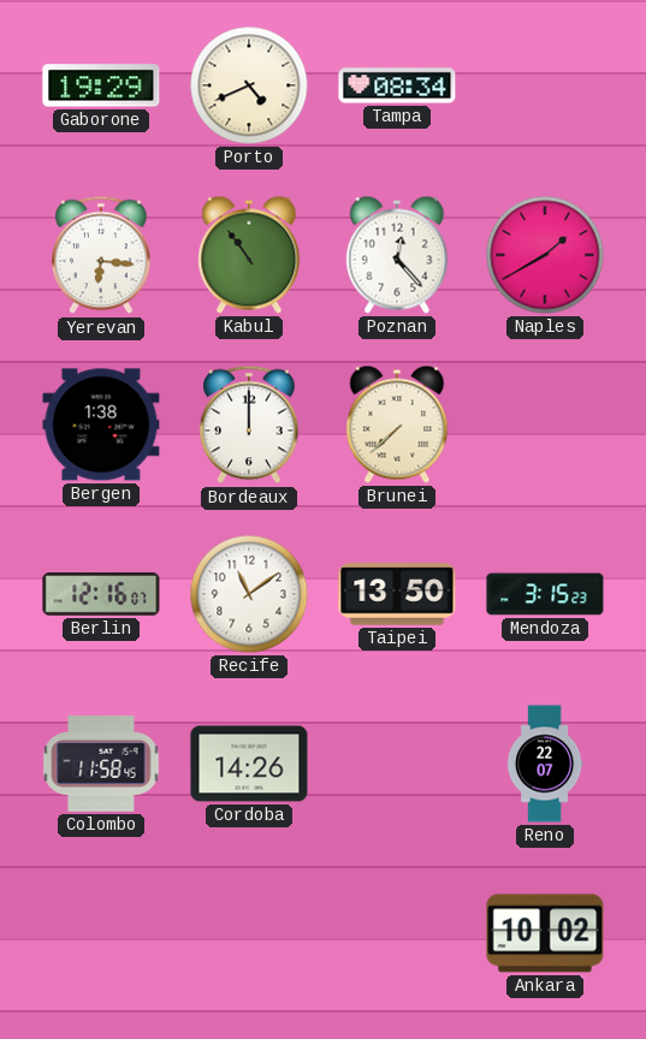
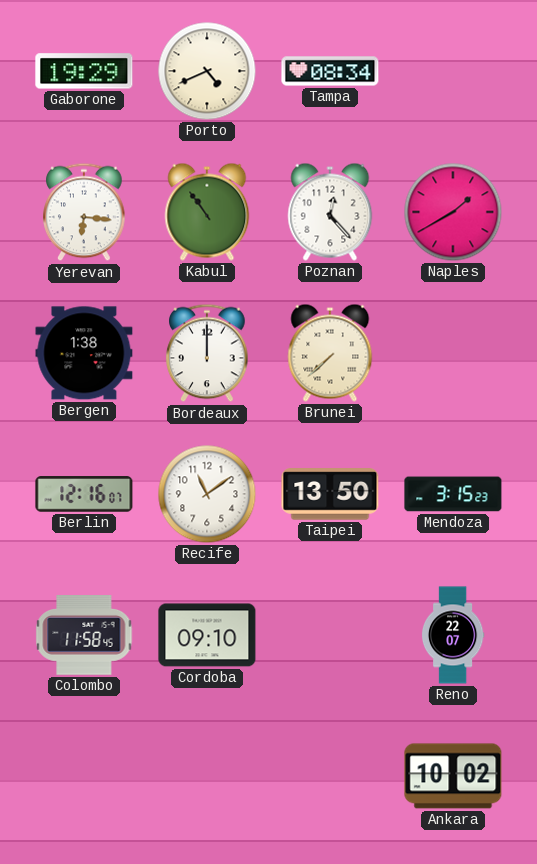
Cordoba: 14:26 -> 09:10
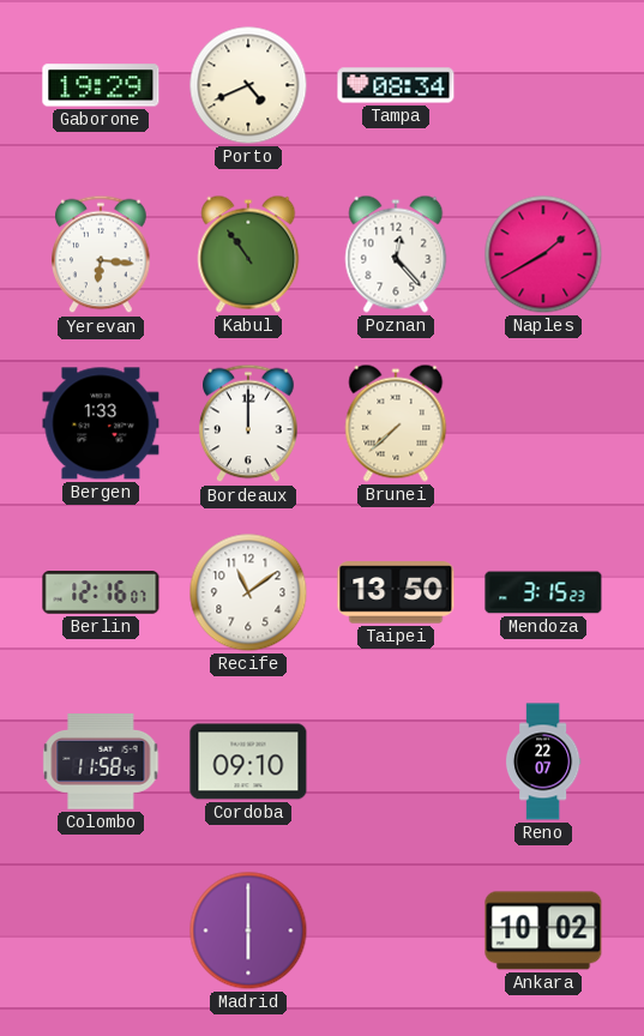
Bergen: 1:38 -> 1:33
Madrid: none -> 6:00
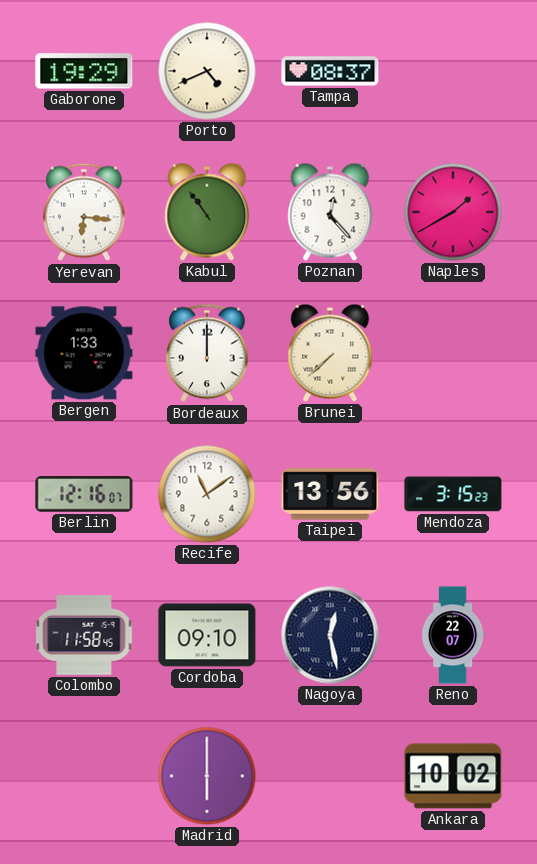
Tampa: 08:34 -> 08:37
Taipei: 13:50 -> 13:56
Nagoya: none -> 12:28
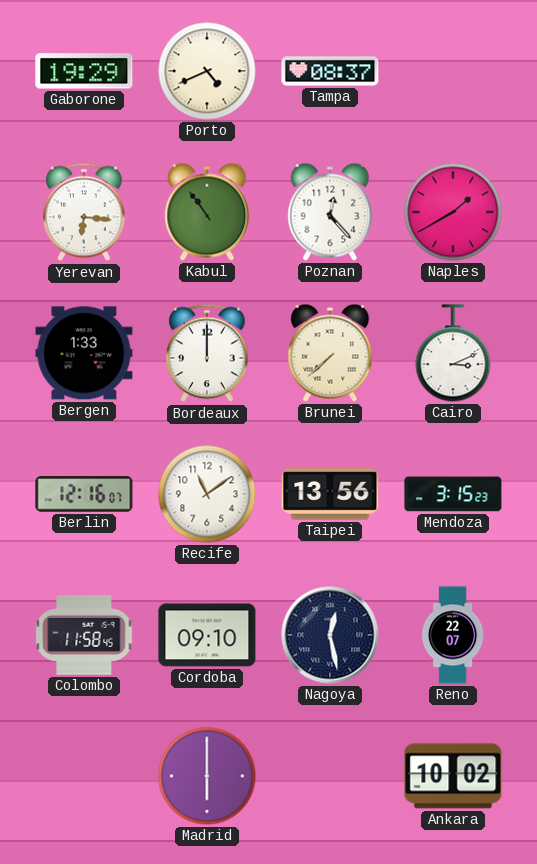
Cairo: none -> 3:11
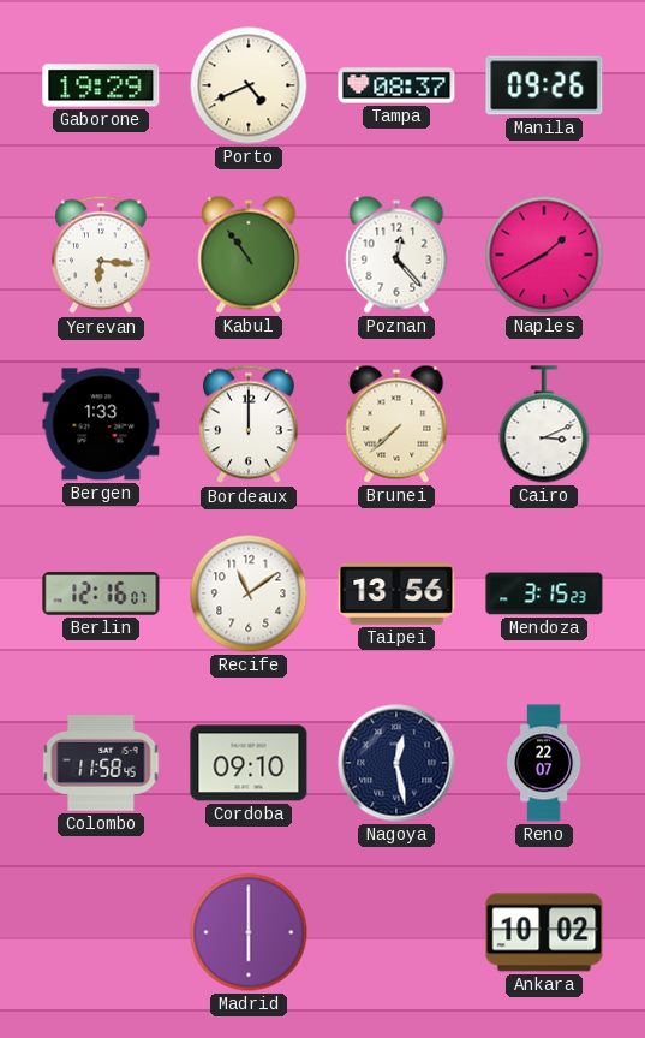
Manila: none -> 09:26
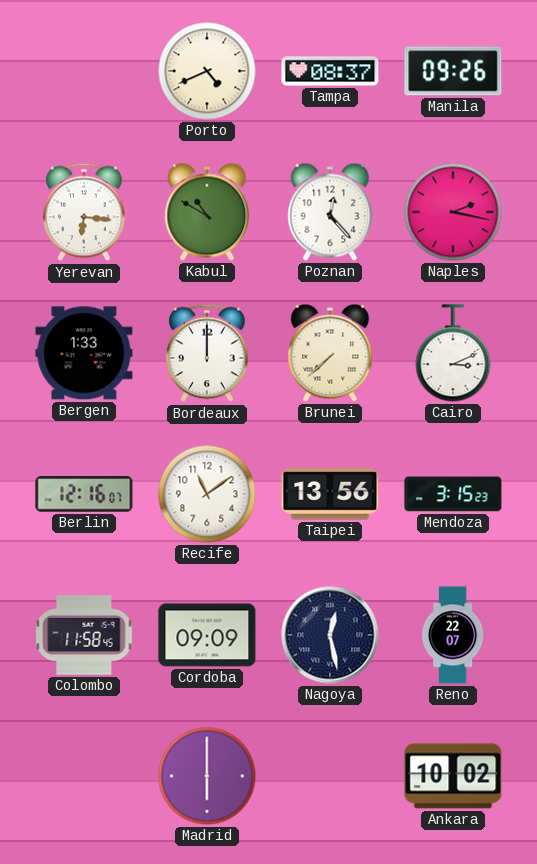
Gaborone: 19:29 -> none
Kabul: 10:54 -> 10:50
Naples: 1:40 -> 2:17
Cordoba: 09:10 -> 09:09
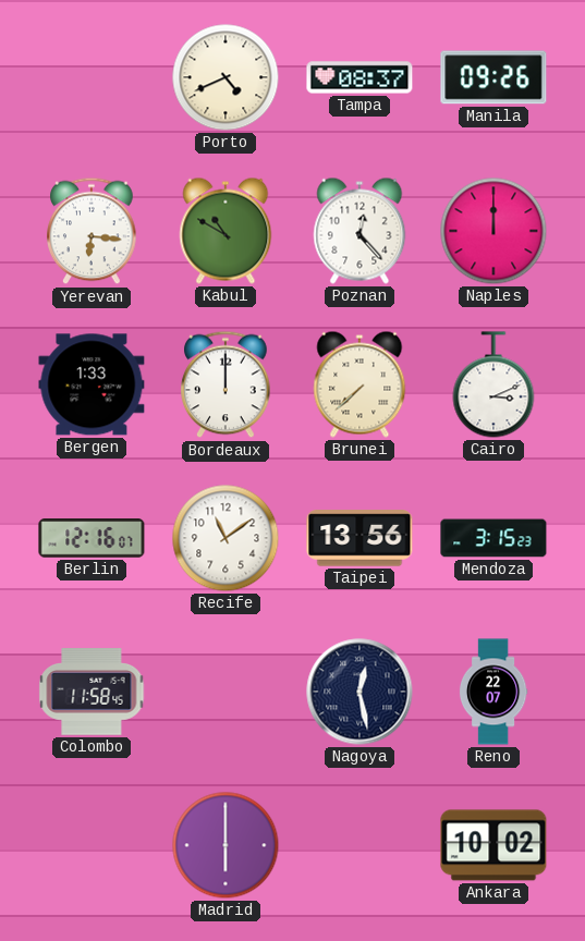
Naples: 2:17 -> 12:00
Cordoba: 09:09 -> none
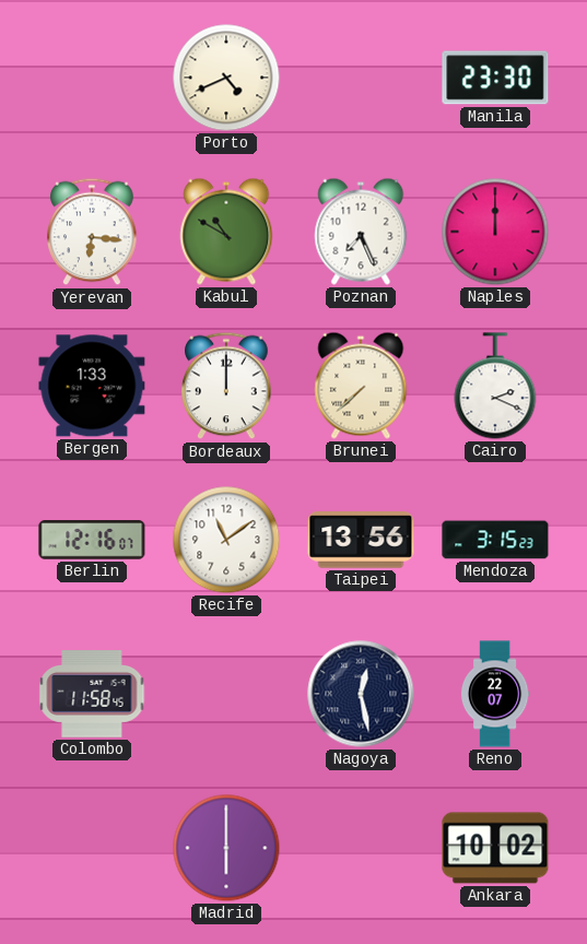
Tampa: 08:37 -> none
Manila: 09:26 -> 23:30
Poznan: 12:23 -> 7:26
Cairo: 3:11 -> 2:19
